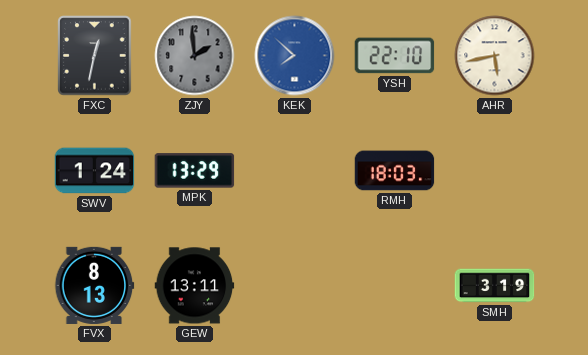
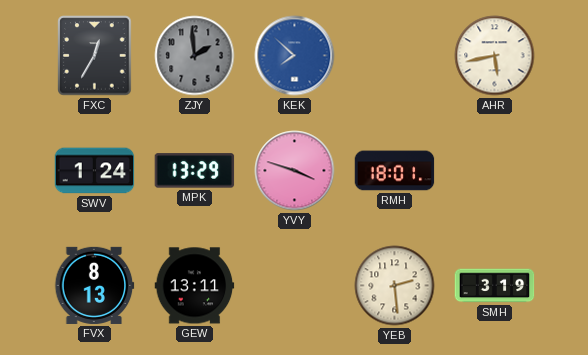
FXC: 12:32 -> 12:35
YSH: 22:10 -> none
YVY: none -> 3:48
RMH: 18:03 -> 18:01
YEB: none -> 2:29
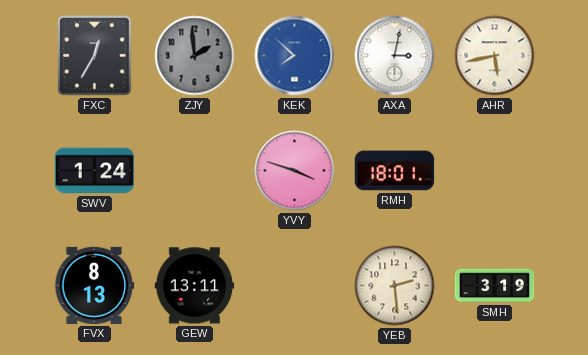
AXA: none -> 3:02
MPK: 13:29 -> none
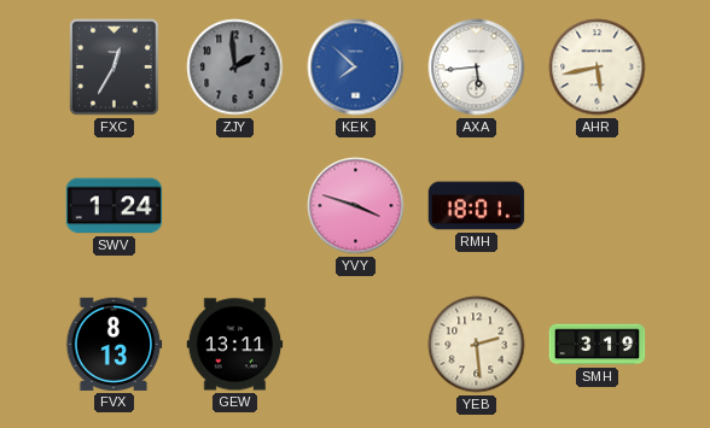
AXA: 3:02 -> 5:44
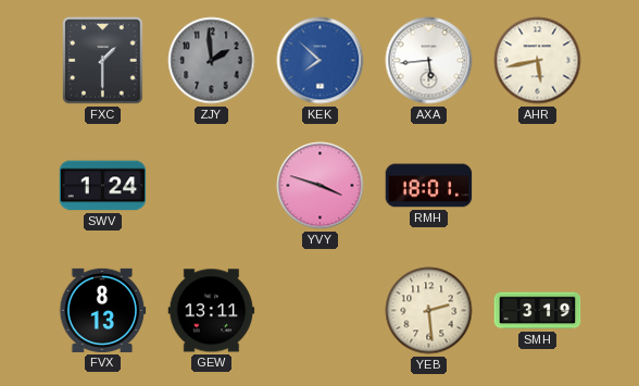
FXC: 12:35 -> 1:30
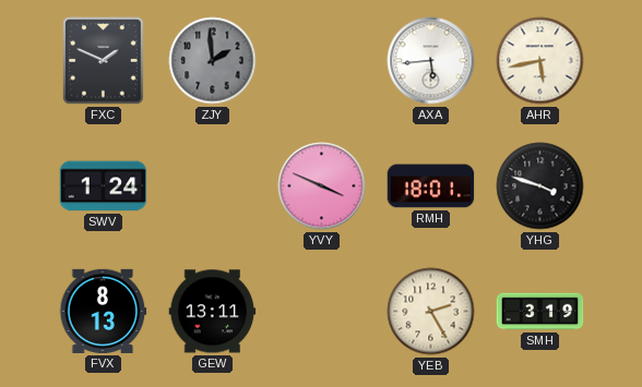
FXC: 1:30 -> 1:49
KEK: 7:52 -> none
YVY: 3:48 -> 3:49
YHG: none -> 3:48
YEB: 2:29 -> 2:25
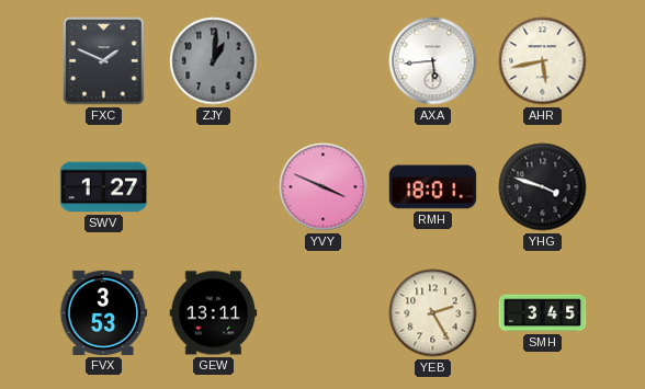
ZJY: 1:59 -> 1:01
SWV: 1:24 -> 1:27
FVX: 8:13 -> 3:53
SMH: 3:19 -> 3:45
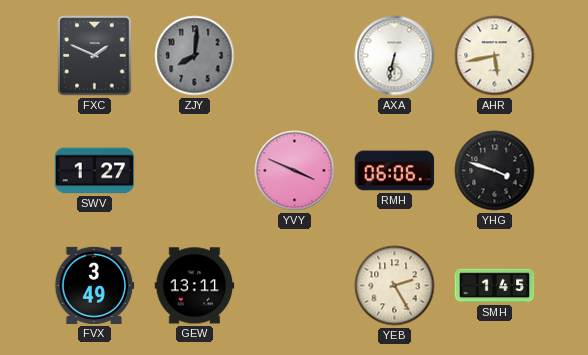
ZJY: 1:01 -> 8:01
AXA: 5:44 -> 6:32
RMH: 18:01 -> 06:06
FVX: 3:53 -> 3:49
SMH: 3:45 -> 1:45
